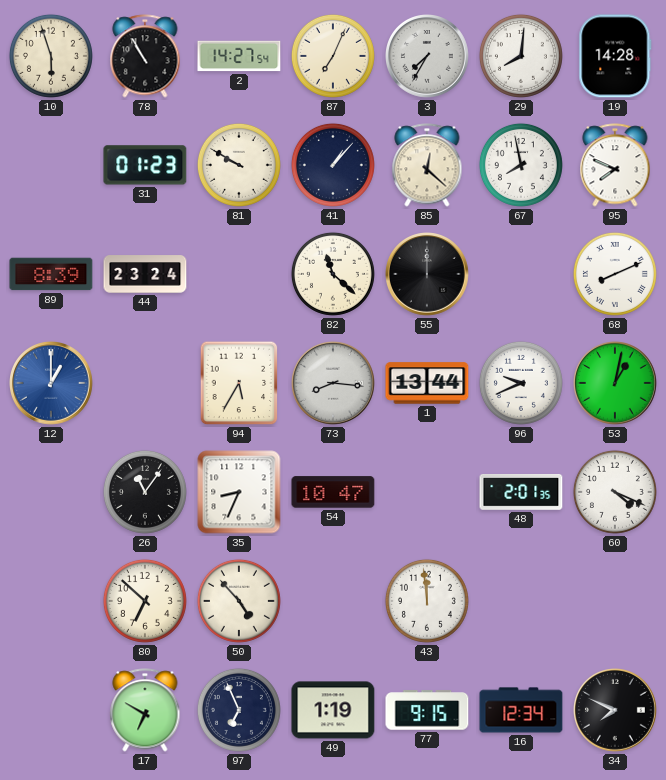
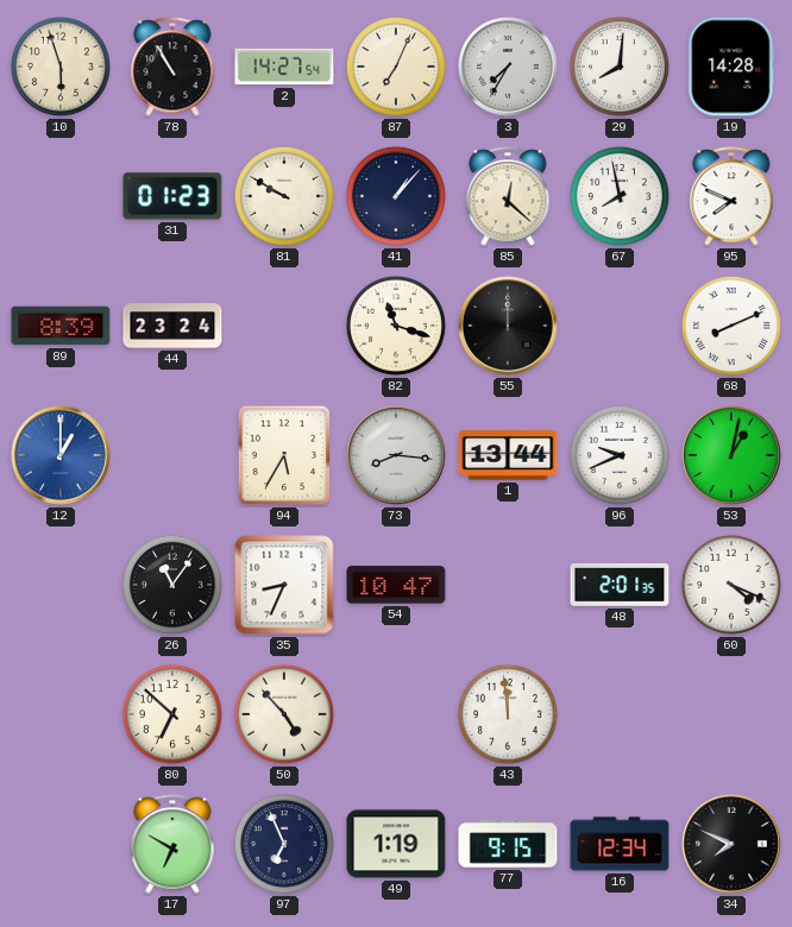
82: 11:22 -> 11:18
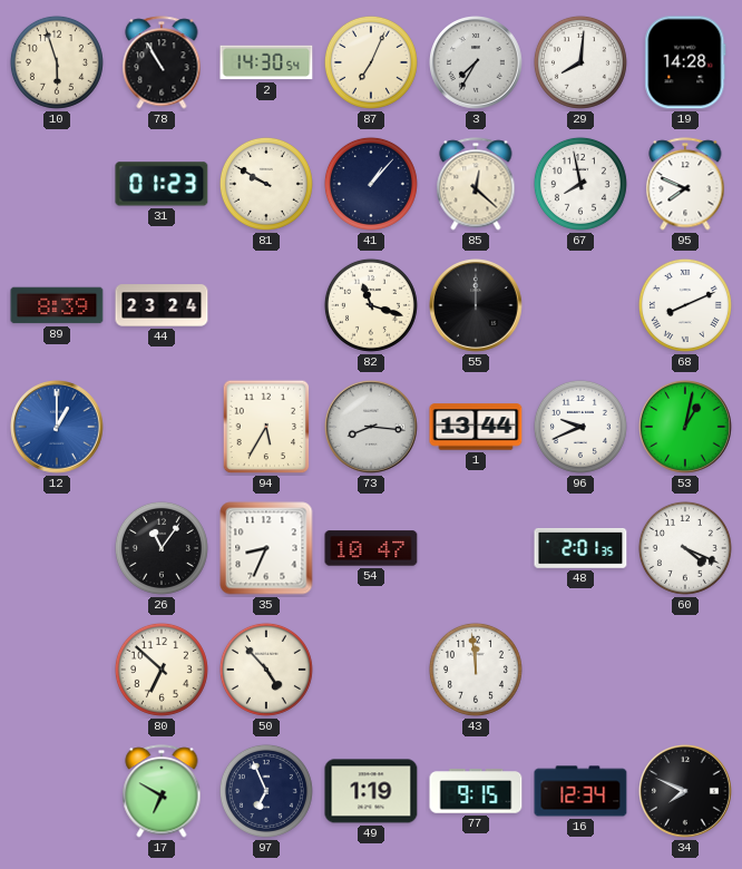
2: 14:27 -> 14:30
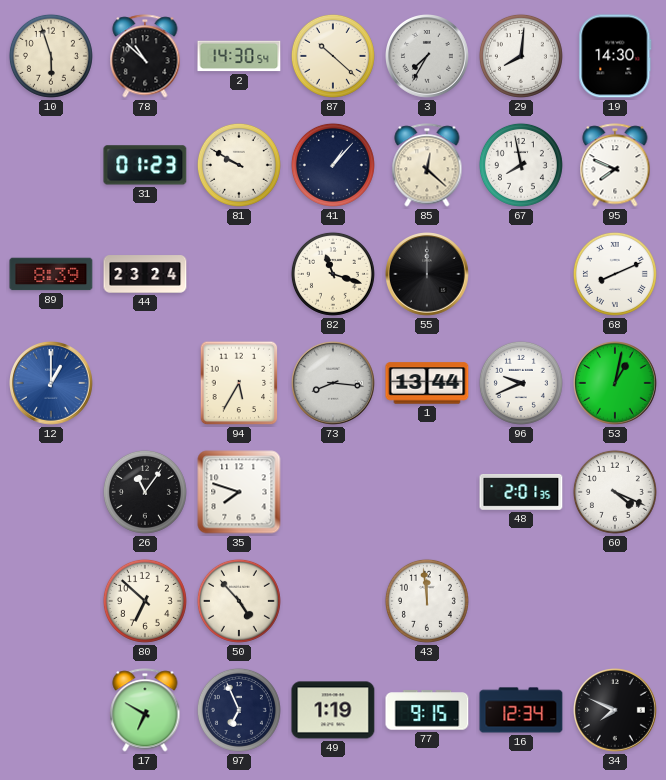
78: 10:55 -> 10:52
87: 7:04 -> 10:22
19: 14:28 -> 14:30
35: 8:34 -> 7:48
54: 10:47 -> none
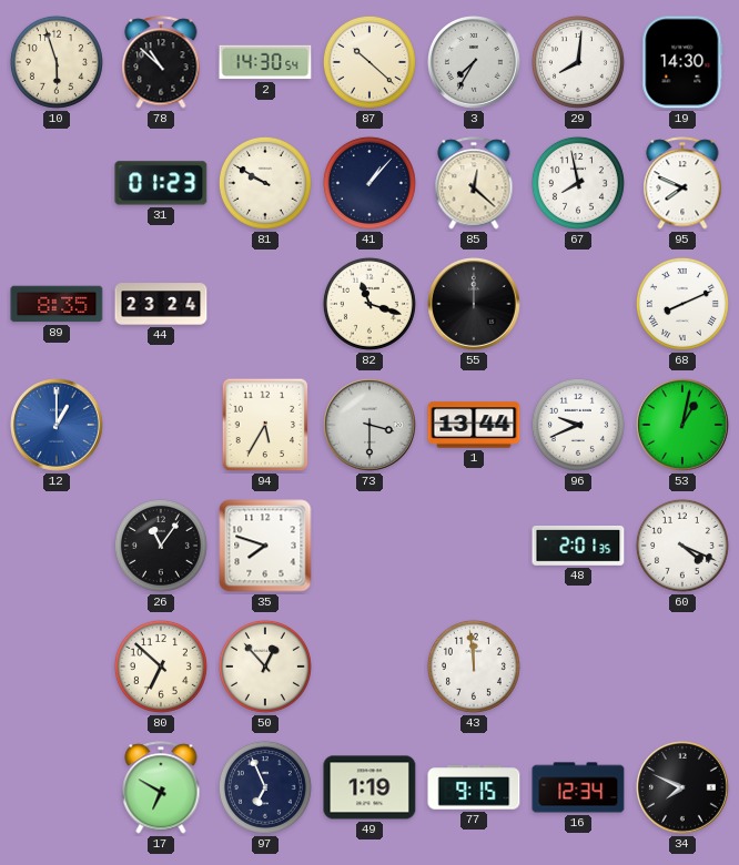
89: 8:39 -> 8:35
73: 8:16 -> 3:30
50: 4:53 -> 12:53
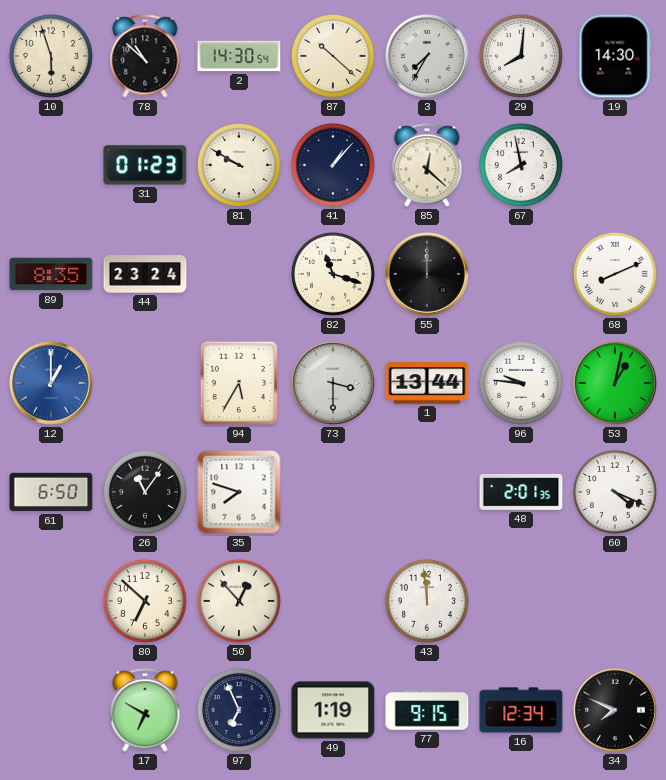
95: 7:49 -> none
96: 9:41 -> 9:46
61: none -> 6:50
